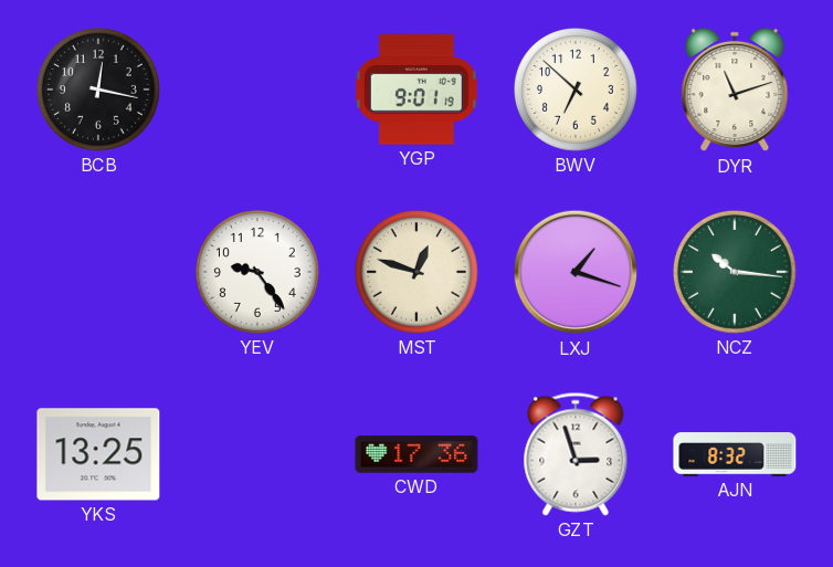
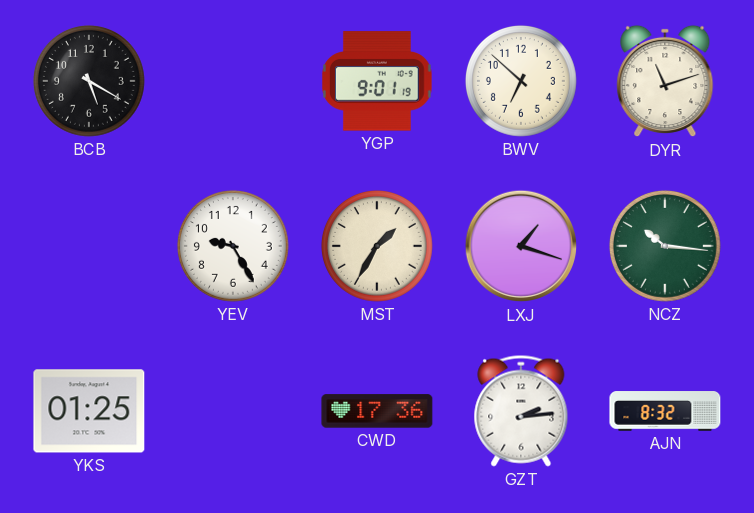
BCB: 12:17 -> 5:20
YEV: 9:24 -> 9:25
MST: 12:48 -> 1:35
YKS: 13:25 -> 01:25
GZT: 2:57 -> 2:14
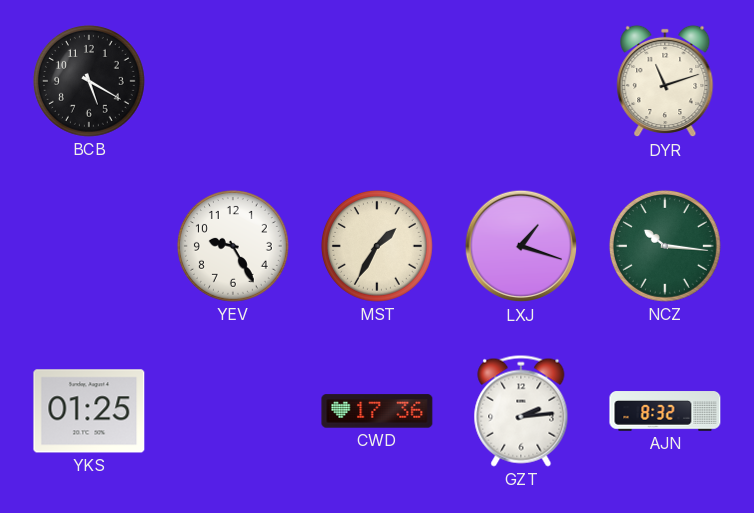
YGP: 9:01 -> none
BWV: 6:52 -> none
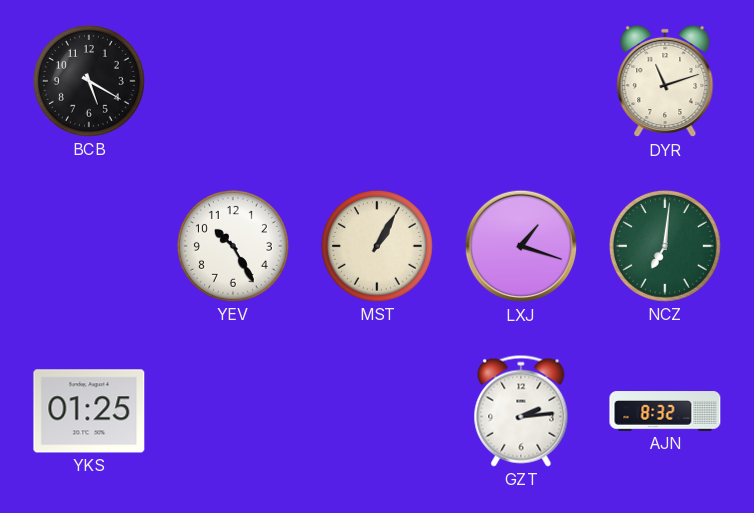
YEV: 9:25 -> 10:25
MST: 1:35 -> 1:05
NCZ: 10:16 -> 7:01
CWD: 17:36 -> none
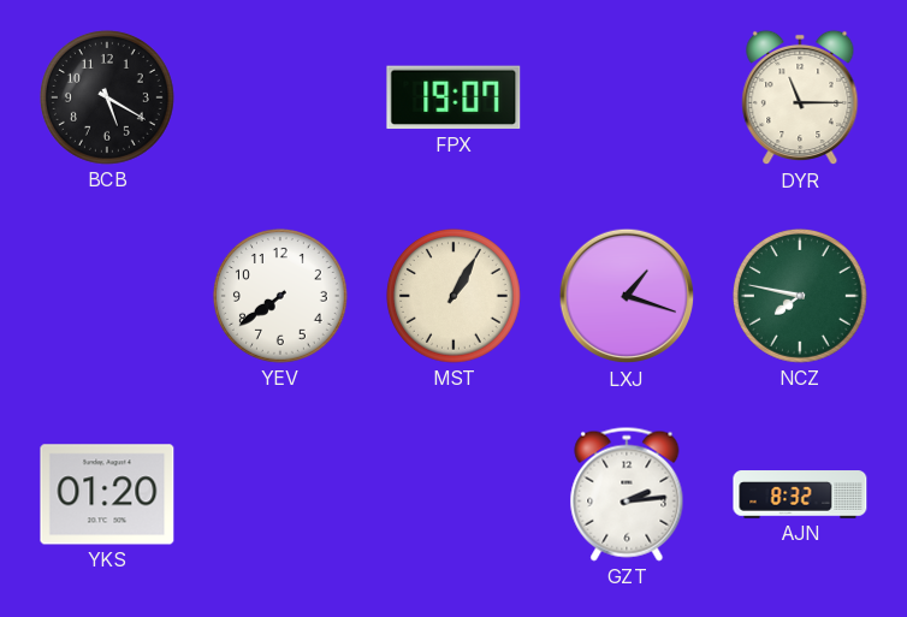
FPX: none -> 19:07
DYR: 11:12 -> 11:15
YEV: 10:25 -> 7:39
NCZ: 7:01 -> 7:47
YKS: 01:25 -> 01:20
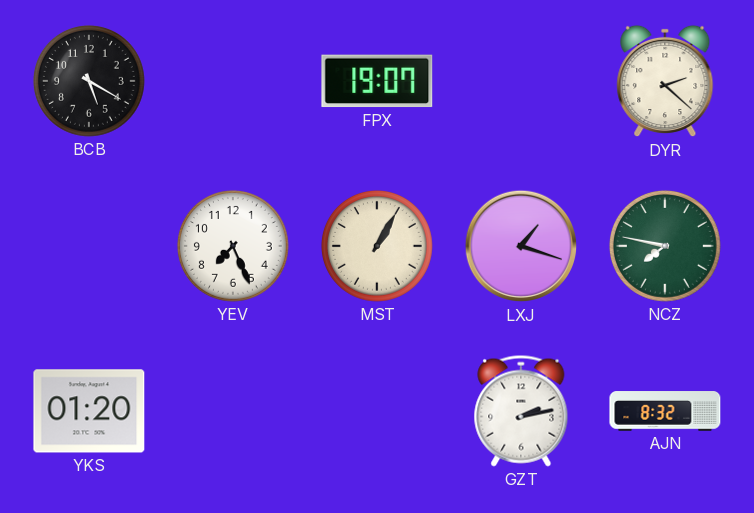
DYR: 11:15 -> 2:22
YEV: 7:39 -> 7:26
GZT: 2:14 -> 2:13
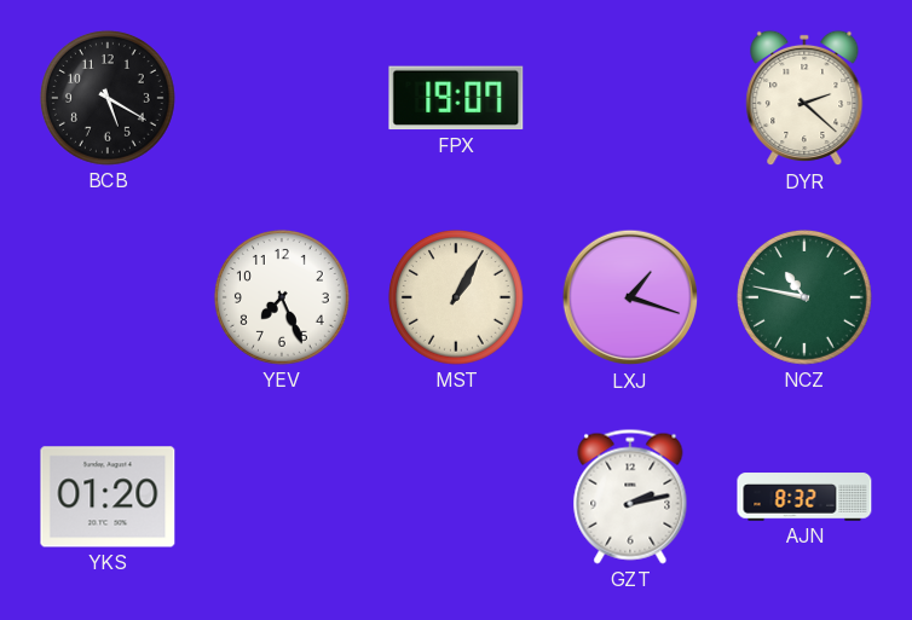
NCZ: 7:47 -> 10:47
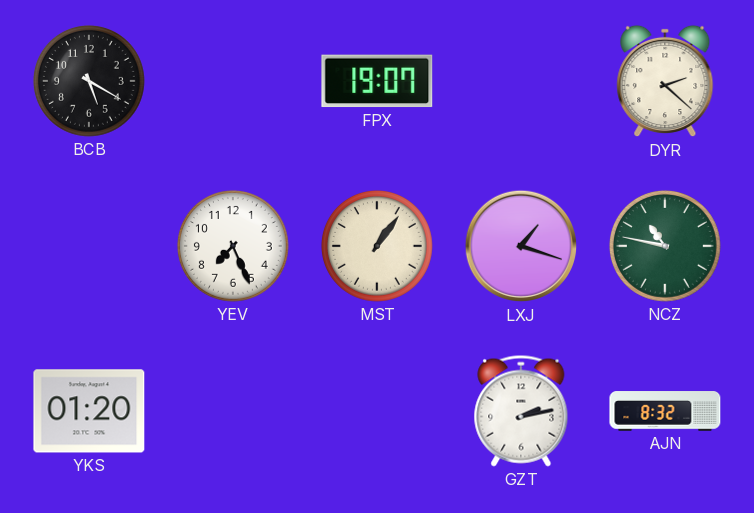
MST: 1:05 -> 1:06
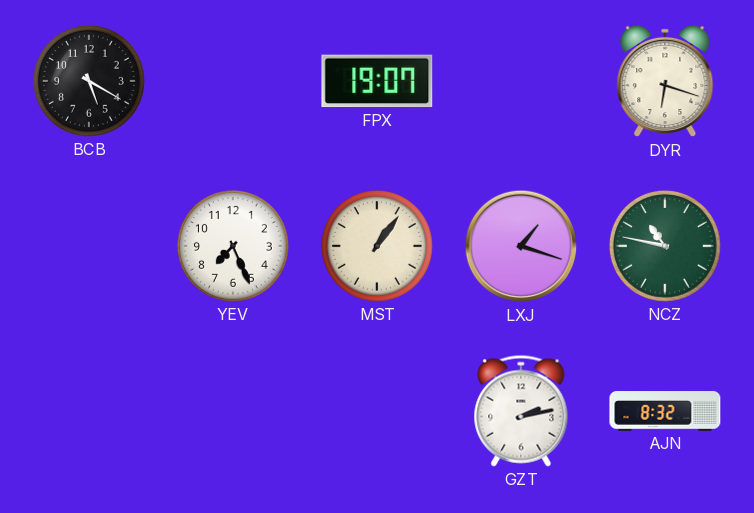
DYR: 2:22 -> 6:18
YKS: 01:20 -> none
